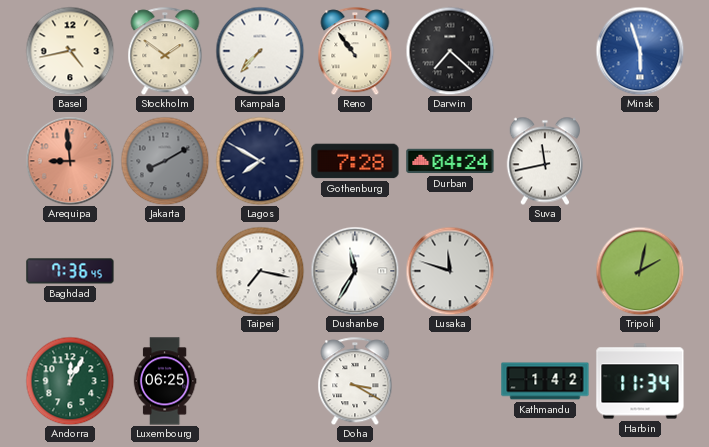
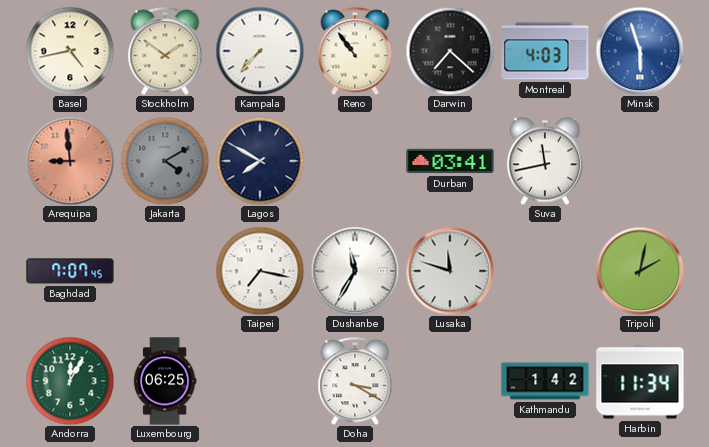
Montreal: none -> 4:03
Jakarta: 8:10 -> 4:10
Gothenburg: 7:28 -> none
Durban: 04:24 -> 03:41
Baghdad: 7:36 -> 7:07
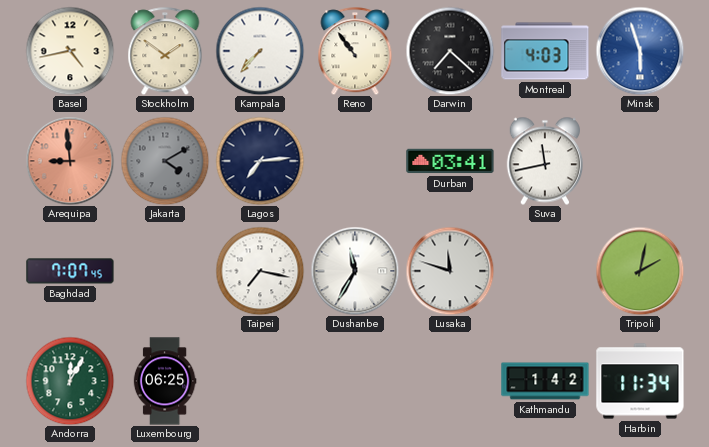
Lagos: 7:50 -> 7:14
Doha: 3:20 -> none
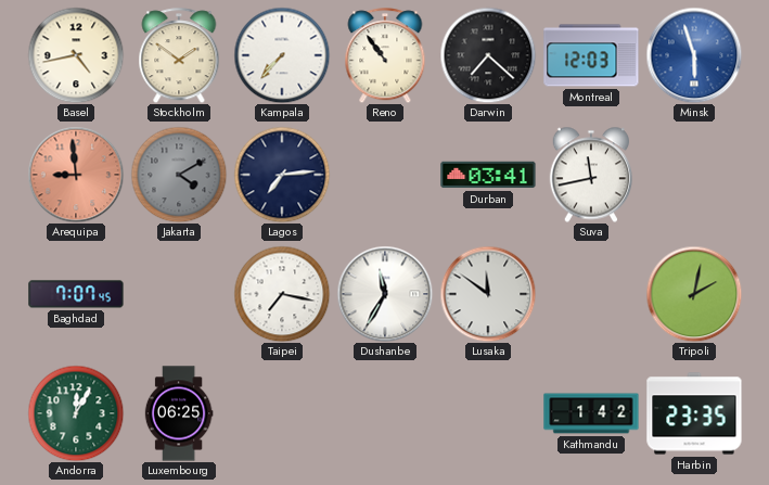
Montreal: 4:03 -> 12:03
Lusaka: 11:48 -> 11:51
Harbin: 11:34 -> 23:35
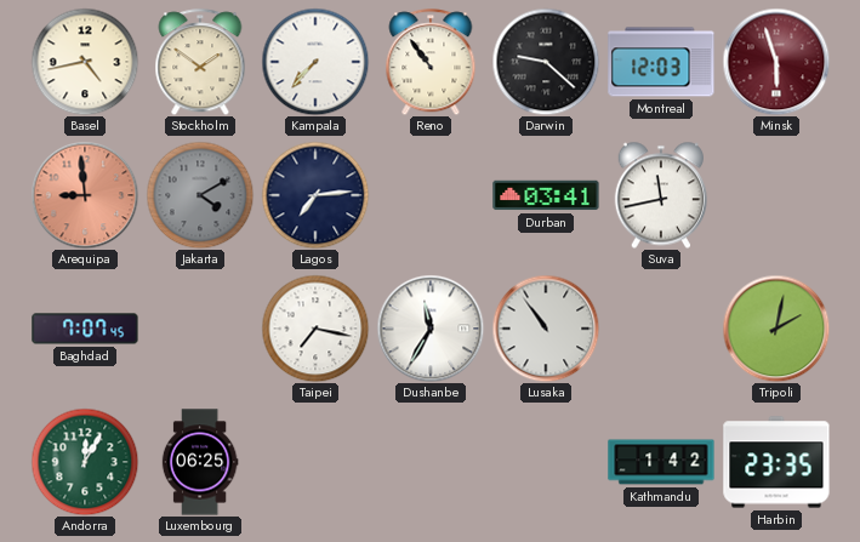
Darwin: 7:22 -> 9:22
Minsk dial: blue -> burgundy
Lusaka: 11:51 -> 10:54
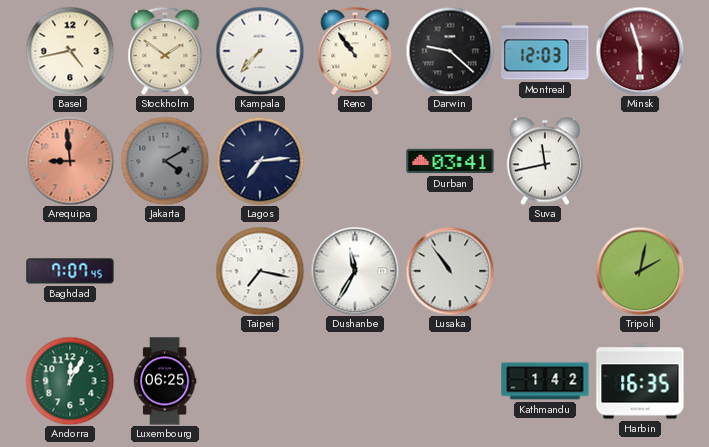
Harbin: 23:35 -> 16:35
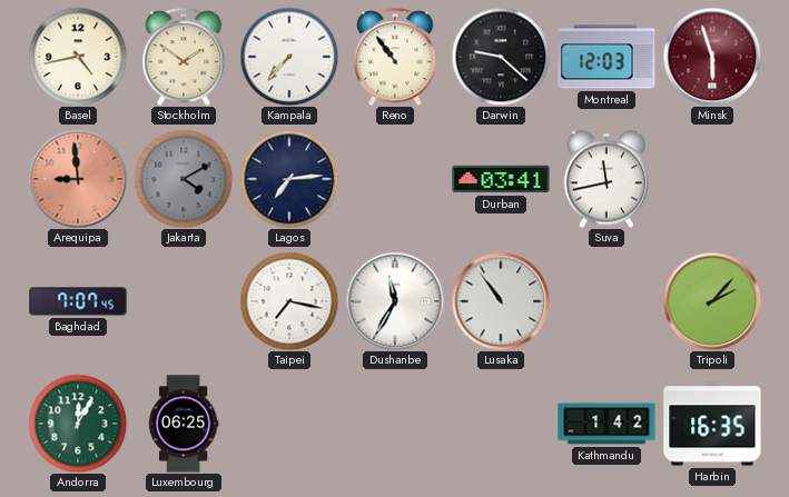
Tripoli: 2:02 -> 2:07
